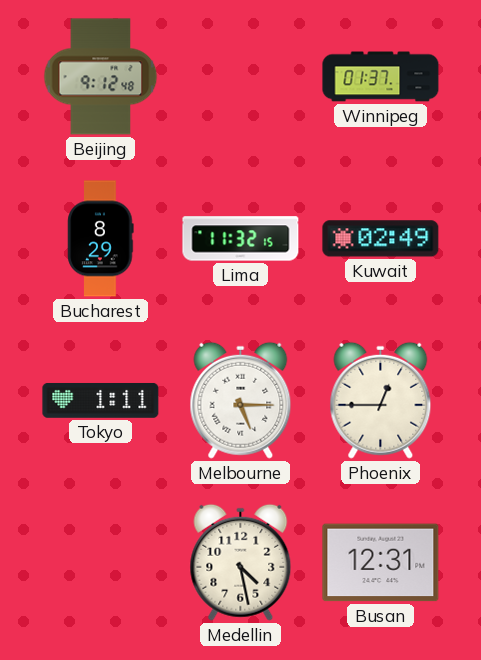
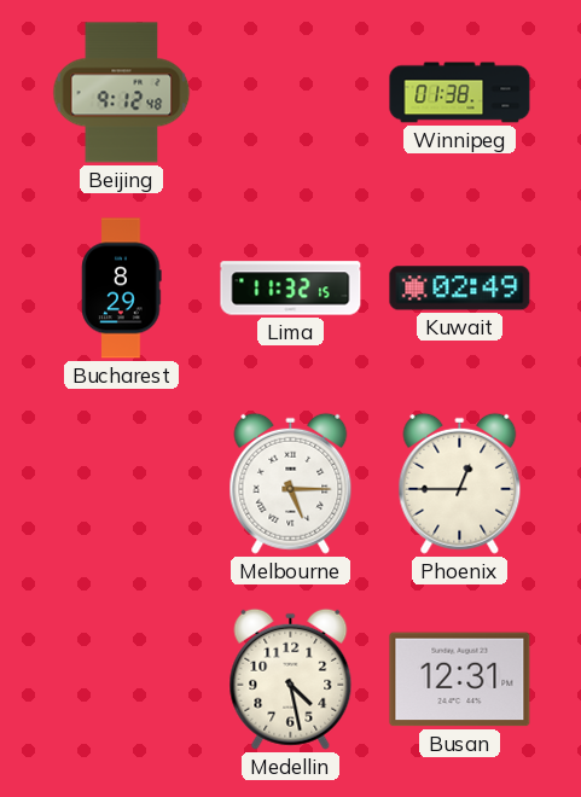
Winnipeg: 01:37 -> 01:38
Tokyo: 1:11 -> none
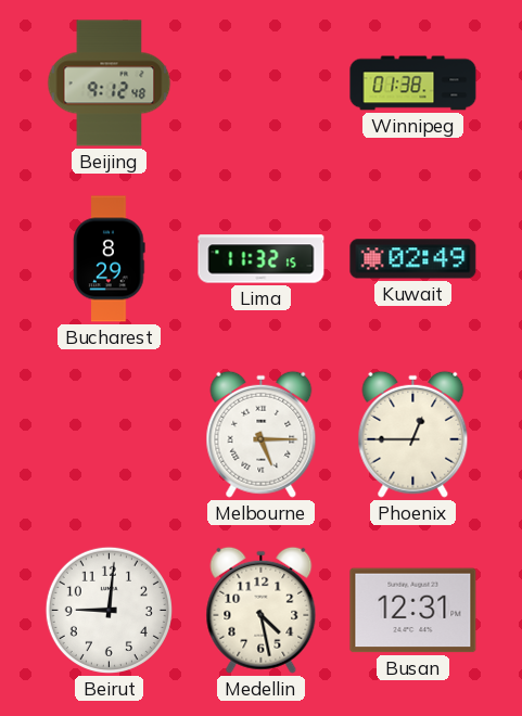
Beirut: none -> 9:01
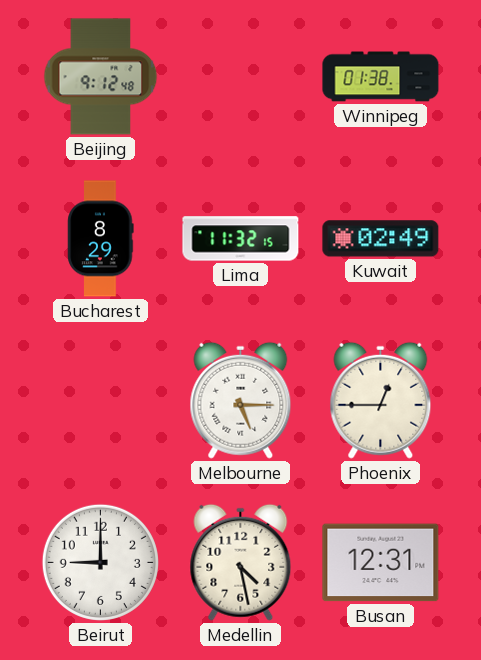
Beirut: 9:01 -> 9:00
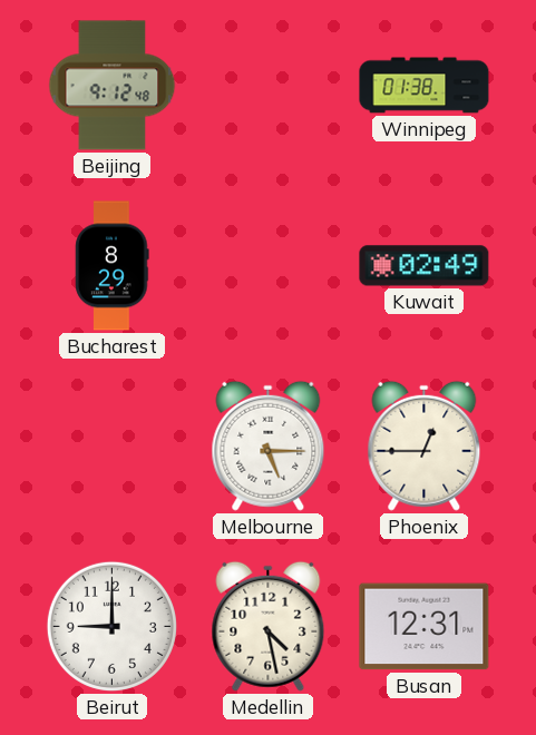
Lima: 11:32 -> none
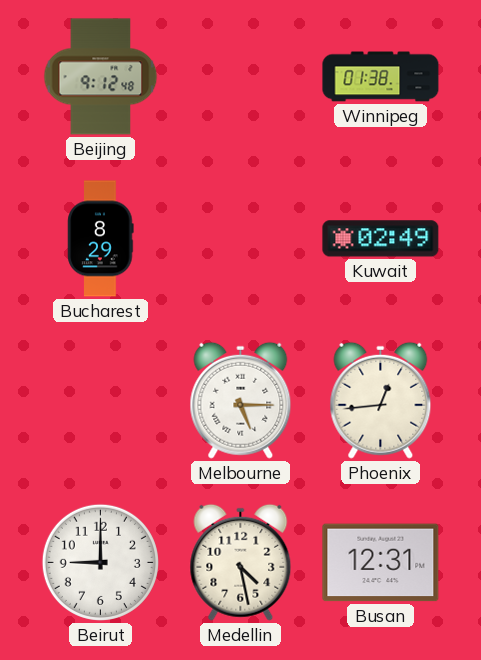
Phoenix: 12:45 -> 12:44
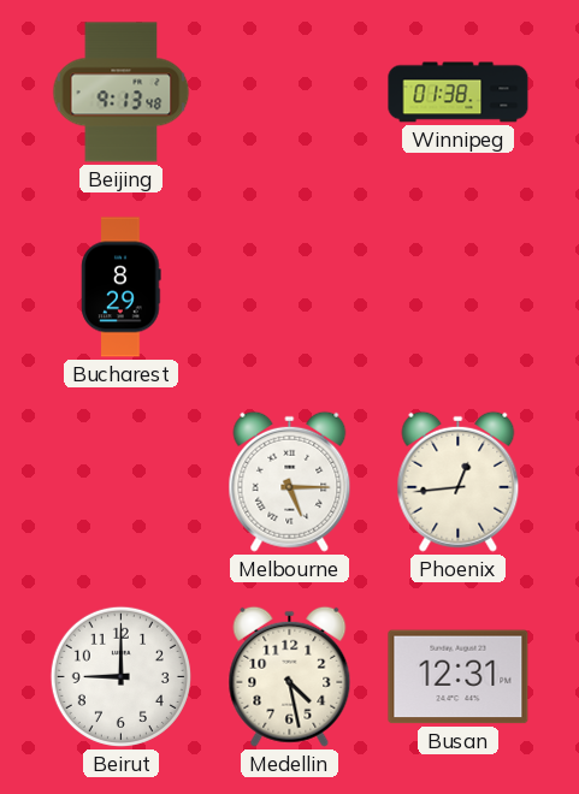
Beijing: 9:12 -> 9:13
Kuwait: 02:49 -> none
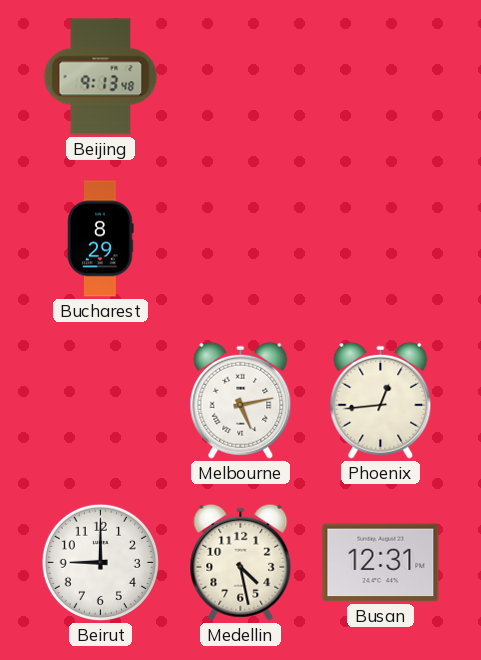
Winnipeg: 01:38 -> none
Melbourne: 5:15 -> 5:13
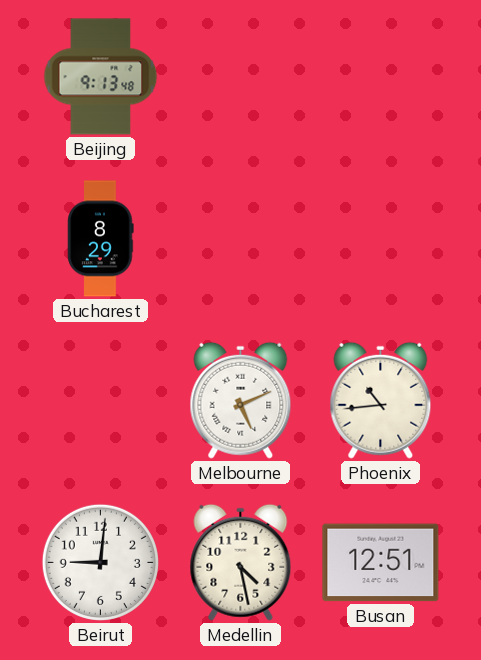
Melbourne: 5:13 -> 5:11
Phoenix: 12:44 -> 10:44
Beirut: 9:00 -> 9:01
Busan: 12:31 -> 12:51
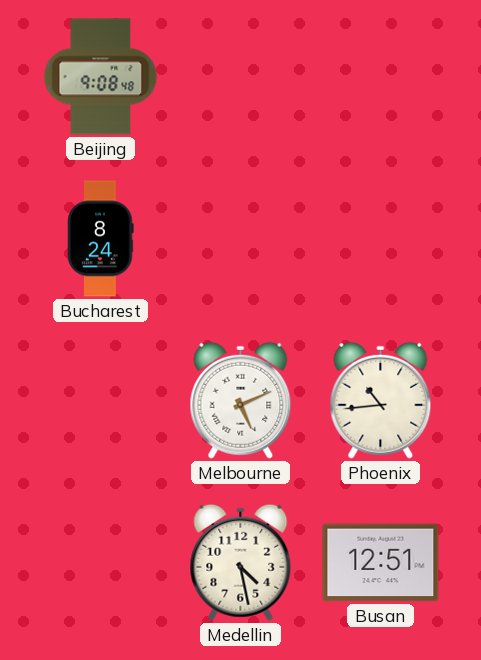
Beijing: 9:13 -> 9:08
Bucharest: 8:29 -> 8:24
Beirut: 9:01 -> none
